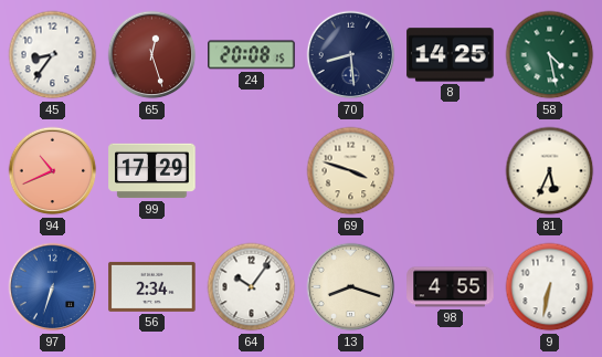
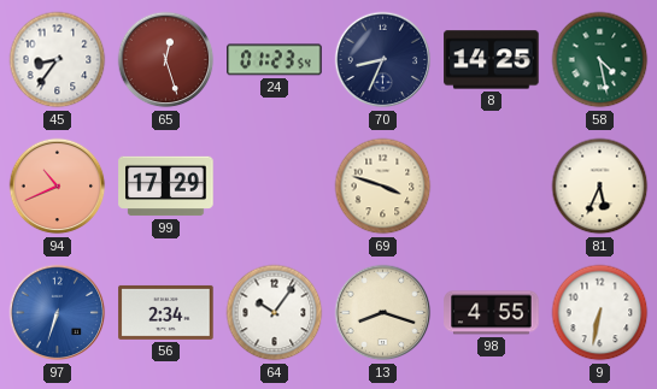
24: 20:08 -> 01:23
70: 8:29 -> 8:34
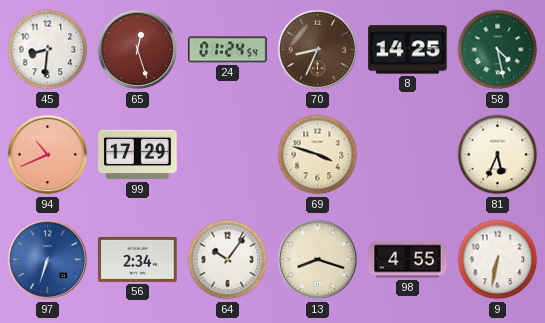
45: 8:36 -> 8:31
24: 01:23 -> 01:24
70 dial: navy -> brown
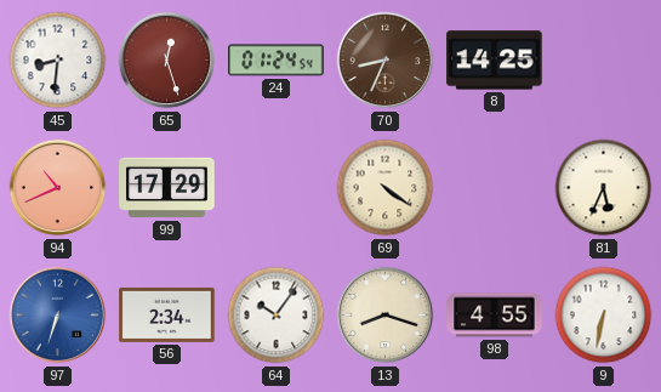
58: 4:28 -> none
69: 3:48 -> 4:21
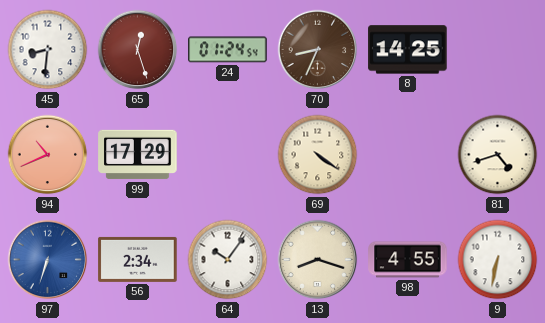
81: 5:34 -> 4:42
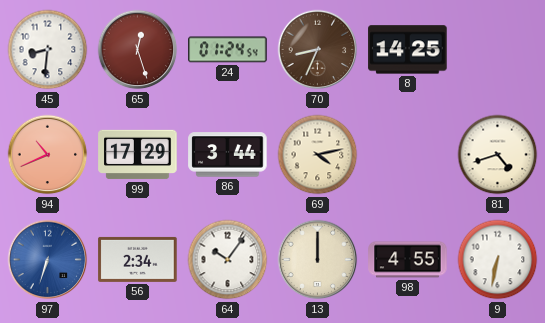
86: none -> 3:44
69: 4:21 -> 4:13
13: 8:18 -> 12:00
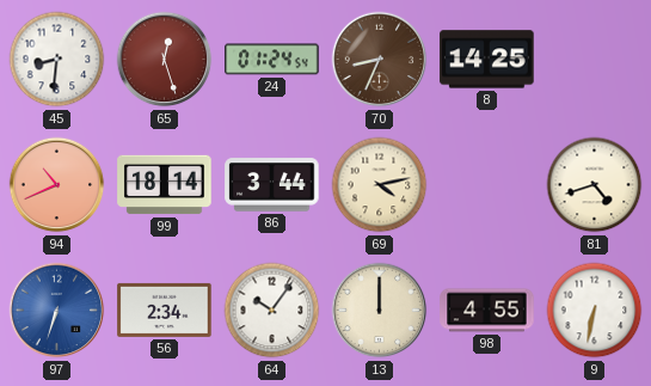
99: 17:29 -> 18:14
